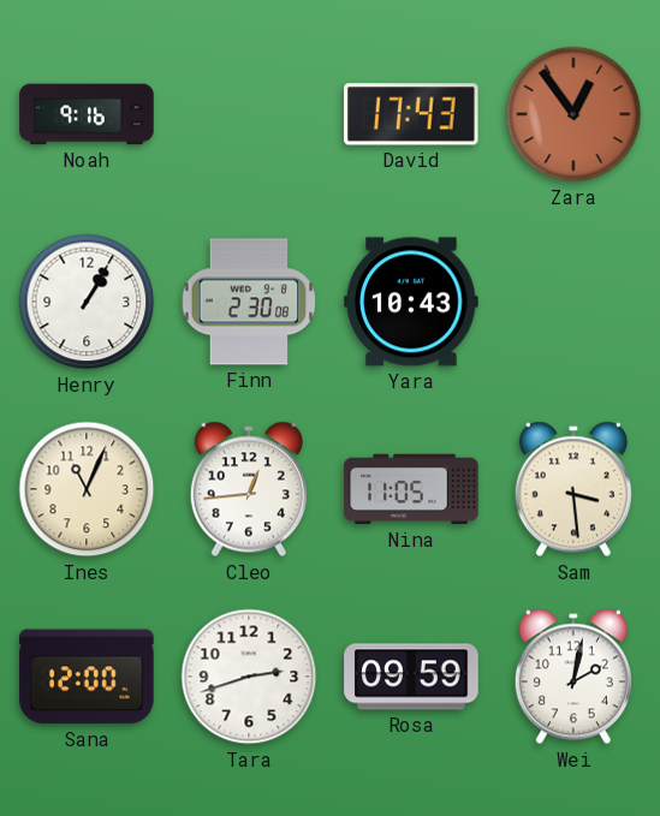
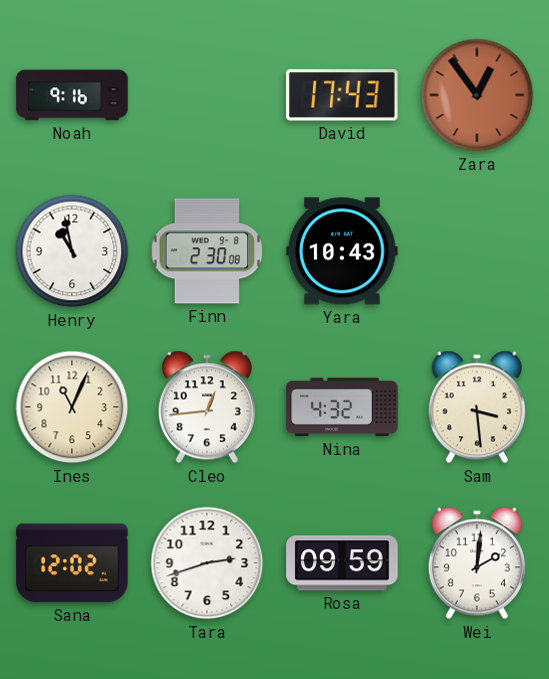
Henry: 1:05 -> 10:58
Nina: 11:05 -> 4:32
Sana: 12:00 -> 12:02
Wei: 2:02 -> 2:01
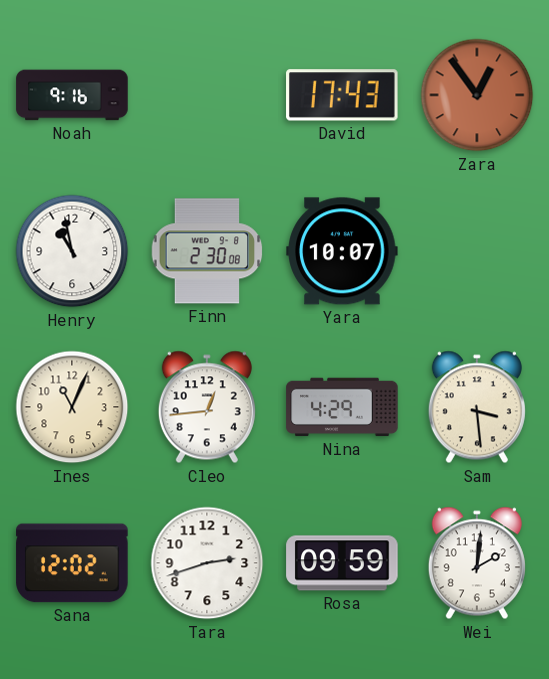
Yara: 10:43 -> 10:07
Nina: 4:32 -> 4:29
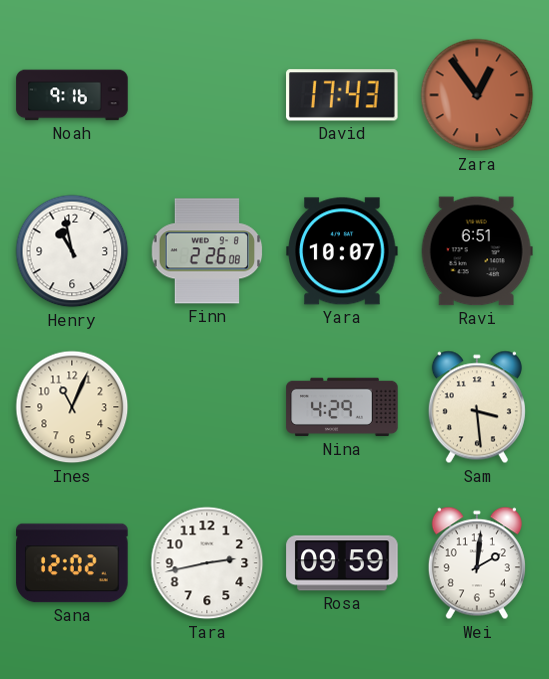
Finn: 2:30 -> 2:26
Ravi: none -> 6:51
Cleo: 12:44 -> none
Tara: 2:42 -> 2:43
